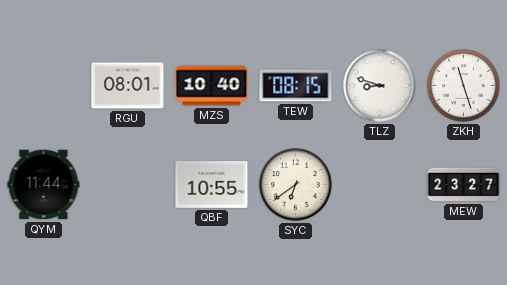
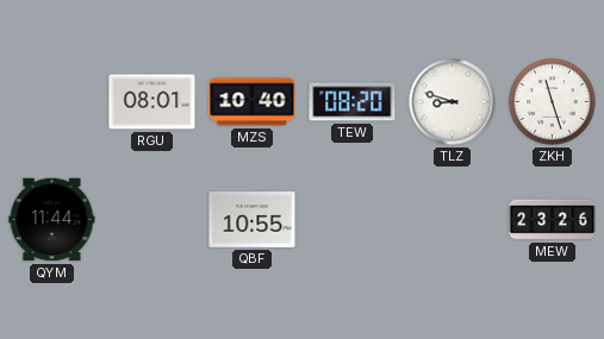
TEW: 08:15 -> 08:20
SYC: 6:39 -> none
MEW: 23:27 -> 23:26
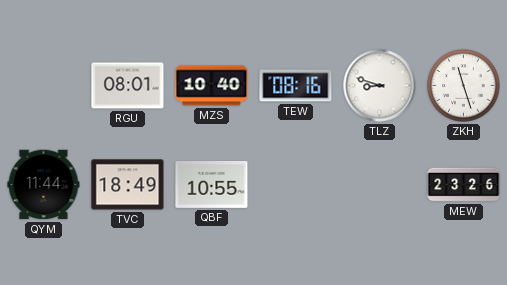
TEW: 08:20 -> 08:16
TVC: none -> 18:49
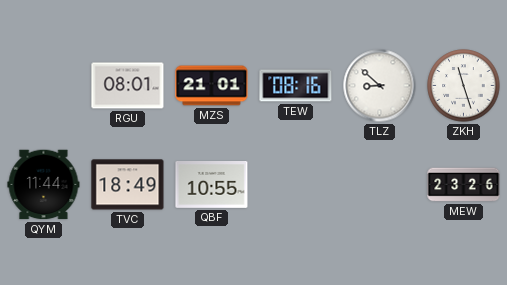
MZS: 10:40 -> 21:01
TLZ: 8:48 -> 8:52
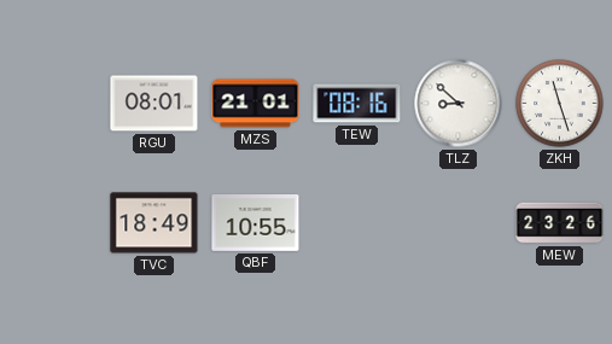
QYM: 11:44 -> none
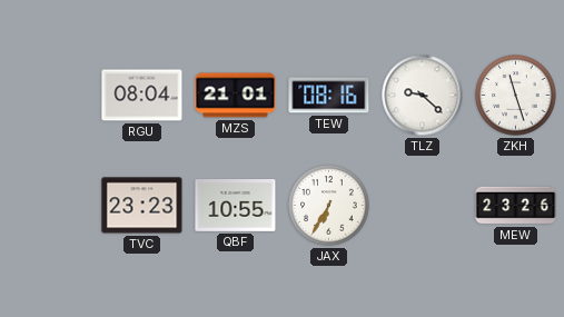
RGU: 08:01 -> 08:04
TLZ: 8:52 -> 9:22
TVC: 18:49 -> 23:23
JAX: none -> 6:35
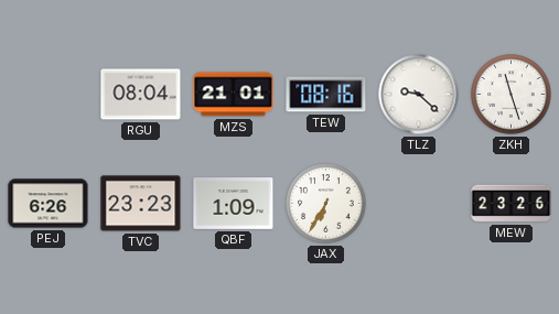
PEJ: none -> 6:26
QBF: 10:55 -> 1:09
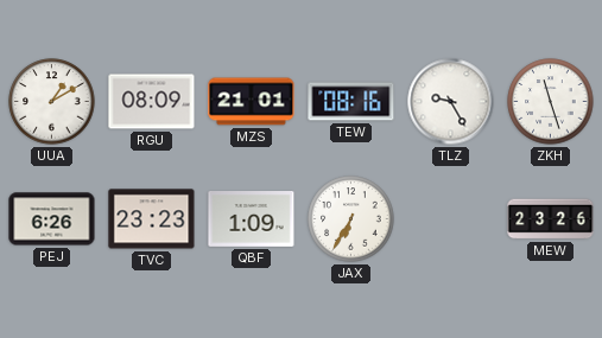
UUA: none -> 1:10
RGU: 08:04 -> 08:09
TLZ: 9:22 -> 9:25
